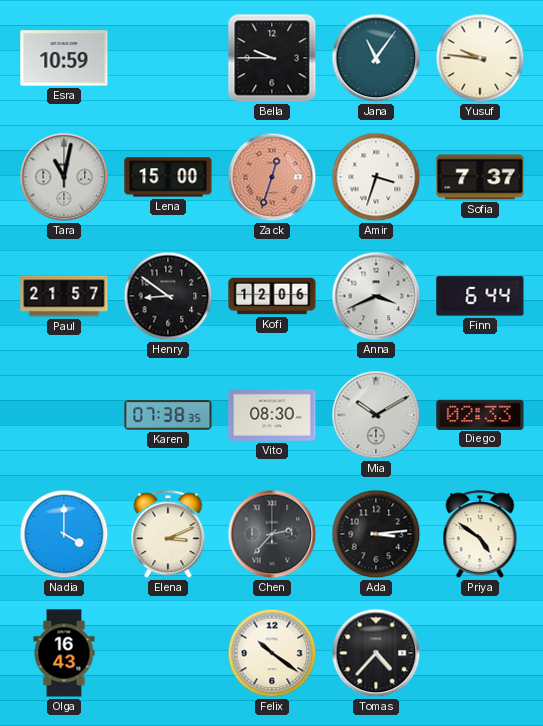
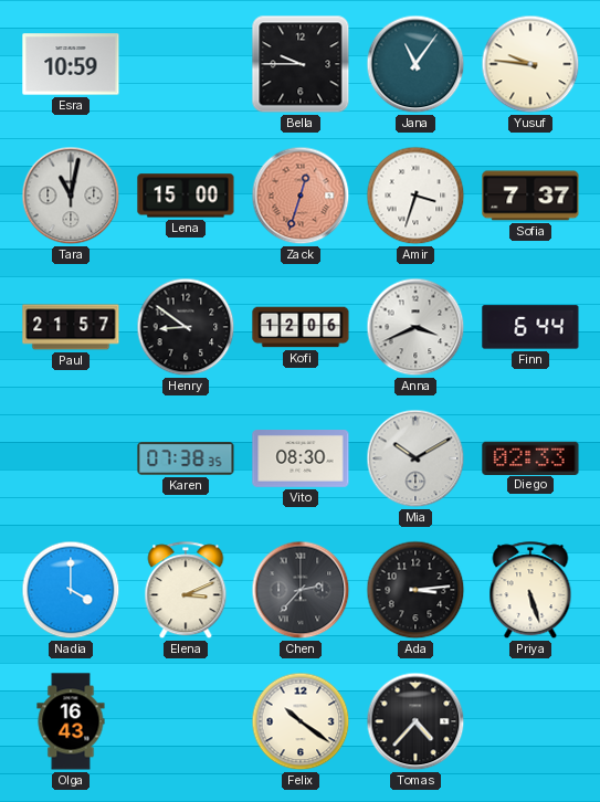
Priya: 4:51 -> 5:27
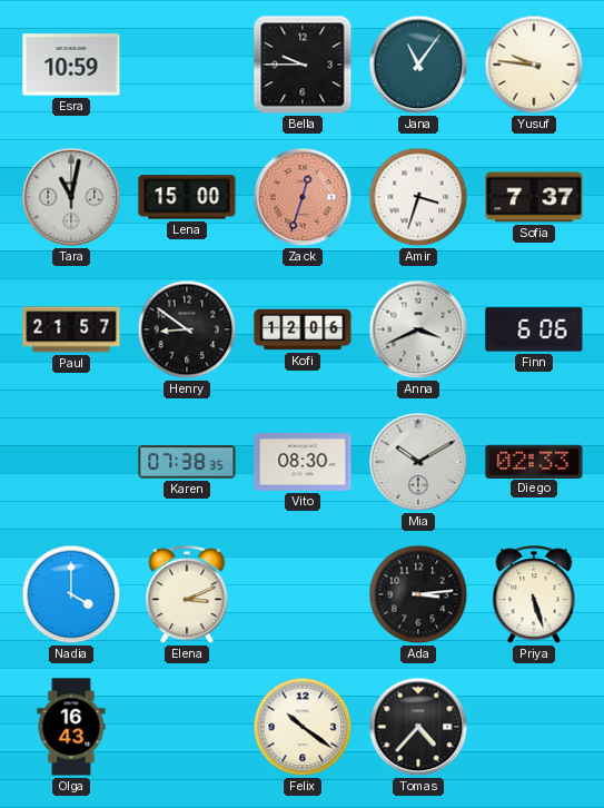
Finn: 6:44 -> 6:06
Chen: 2:37 -> none
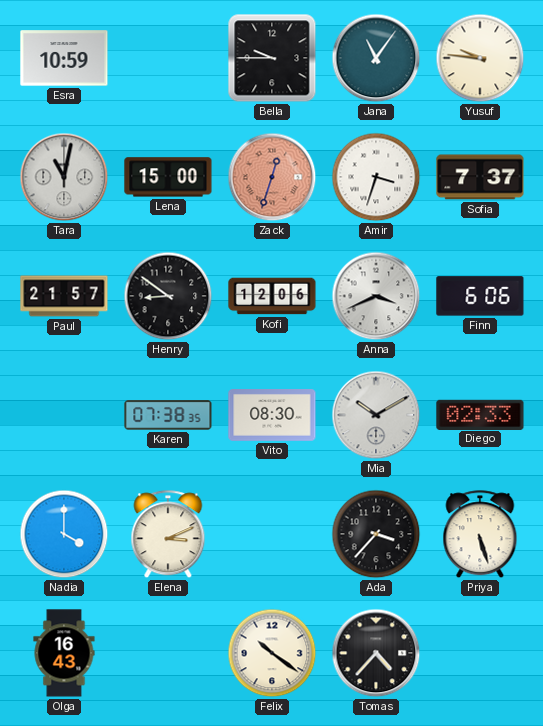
Ada: 3:14 -> 3:37
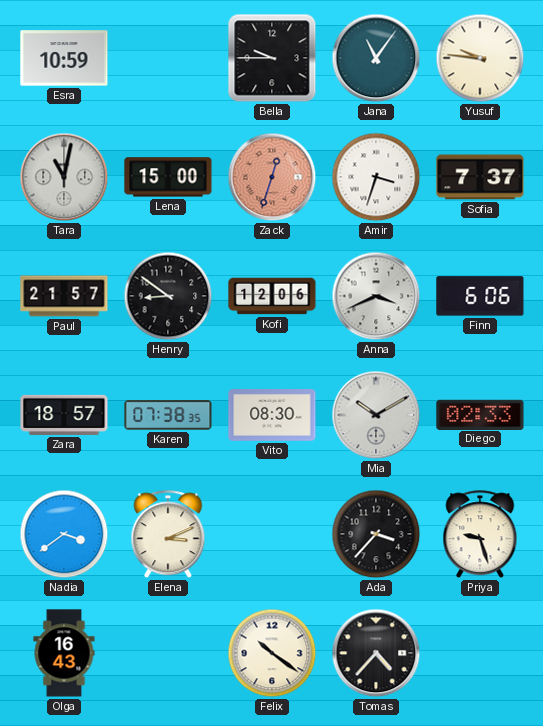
Zara: none -> 18:57
Nadia: 4:00 -> 3:39
Priya: 5:27 -> 9:27
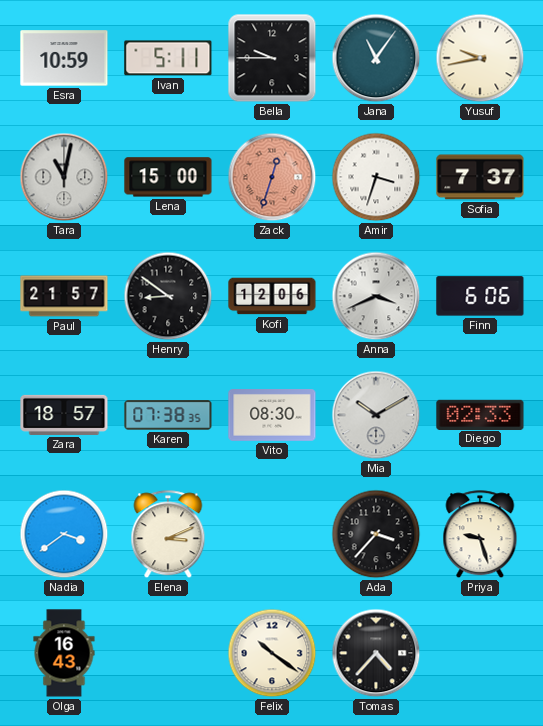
Ivan: none -> 5:11
Yusuf: 9:46 -> 9:43
